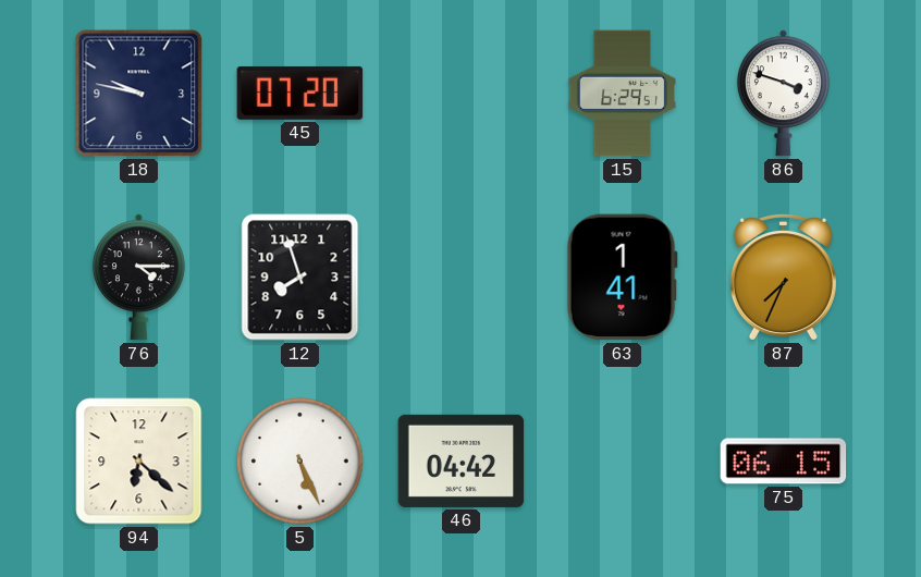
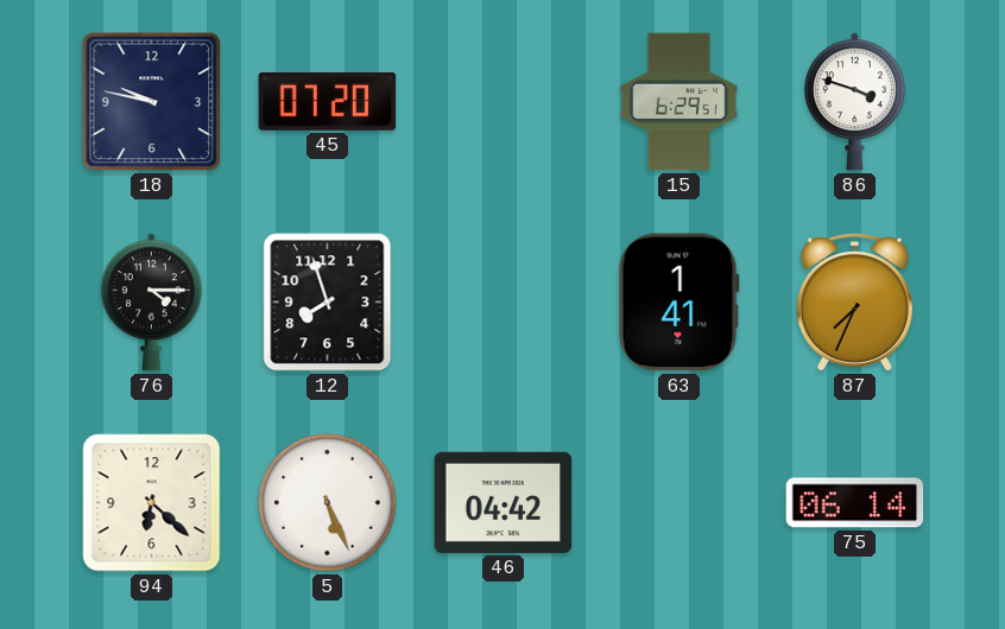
75: 06:15 -> 06:14
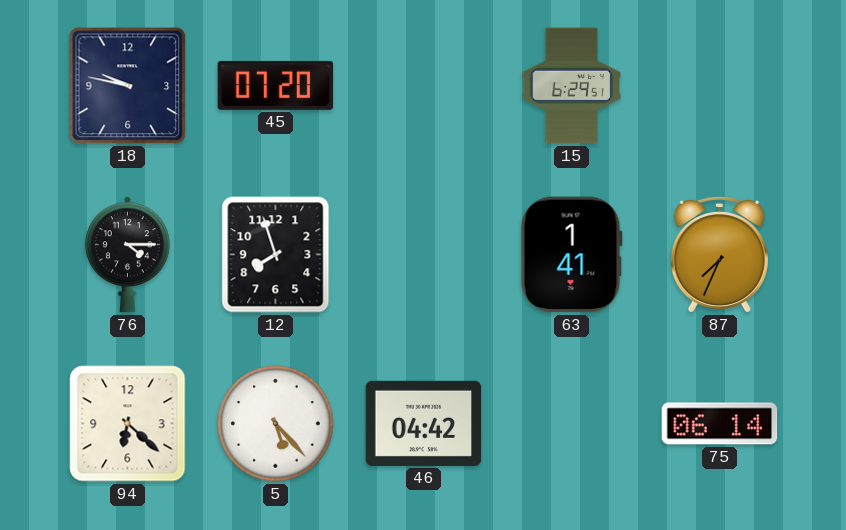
86: 3:48 -> none
5: 5:26 -> 5:23
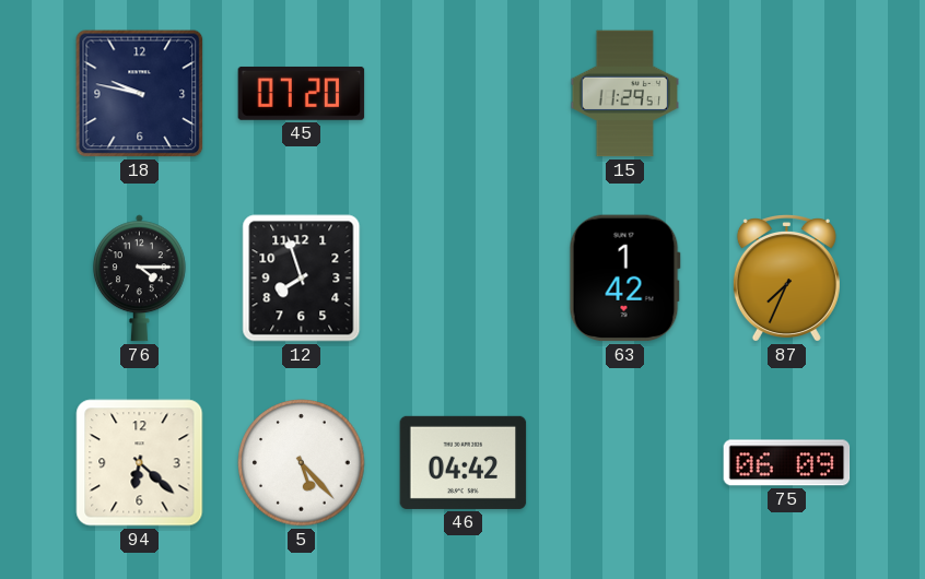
15: 6:29 -> 11:29
63: 1:41 -> 1:42
75: 06:14 -> 06:09
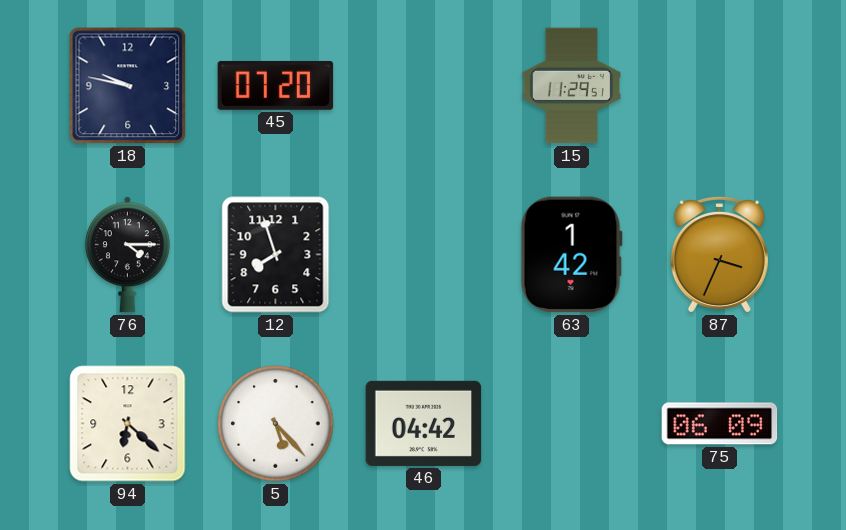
87: 7:34 -> 3:34
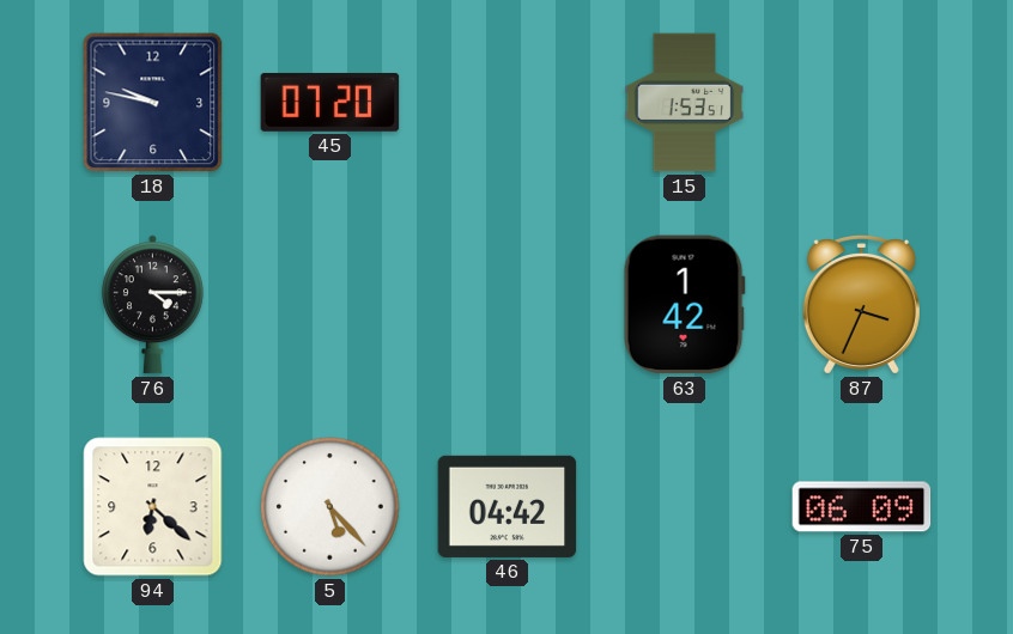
15: 11:29 -> 1:53
12: 7:57 -> none
